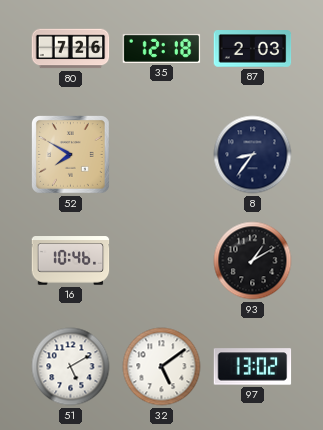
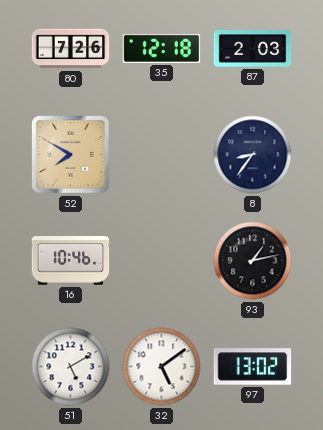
93: 1:10 -> 1:13
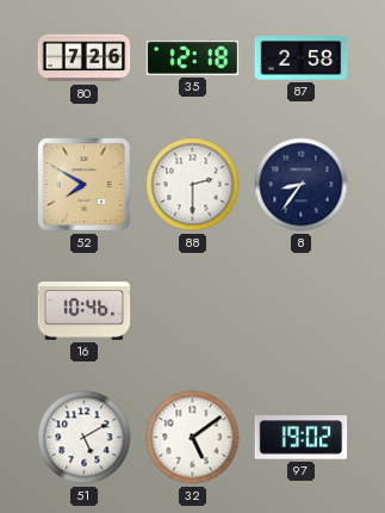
87: 2:03 -> 2:58
88: none -> 2:30
93: 1:13 -> none
97: 13:02 -> 19:02
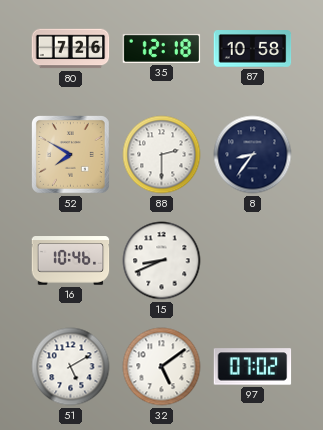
87: 2:58 -> 10:58
15: none -> 8:41
97: 19:02 -> 07:02
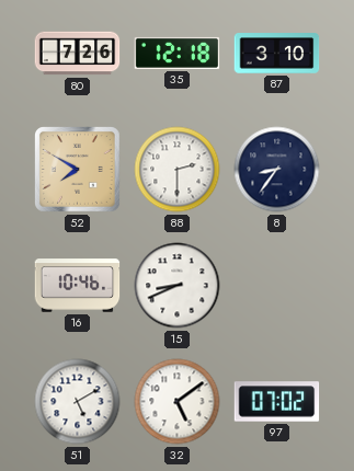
87: 10:58 -> 3:10
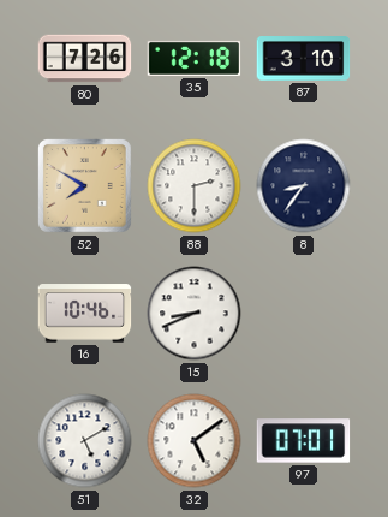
97: 07:02 -> 07:01
